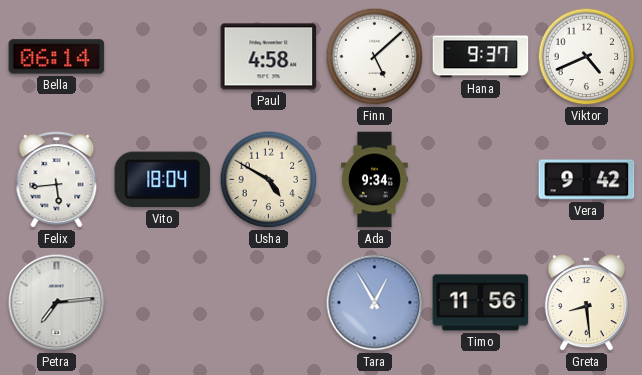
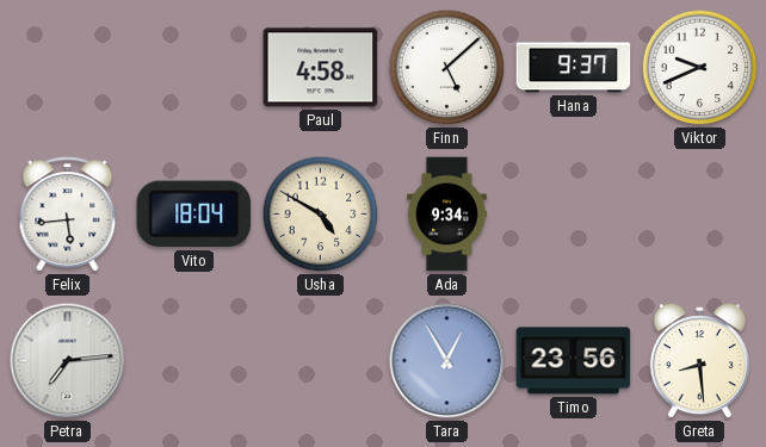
Bella: 06:14 -> none
Viktor: 4:41 -> 9:41
Vera: 9:42 -> none
Timo: 11:56 -> 23:56
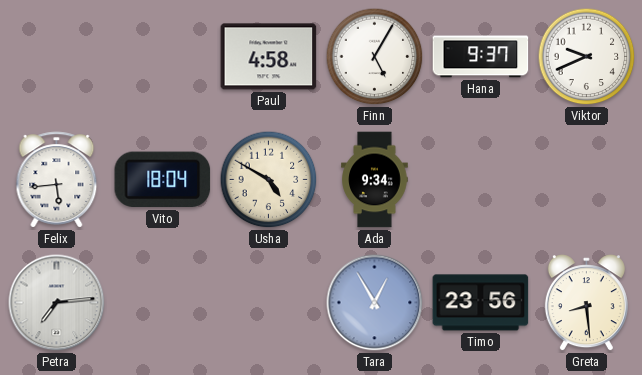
Finn: 5:08 -> 5:05
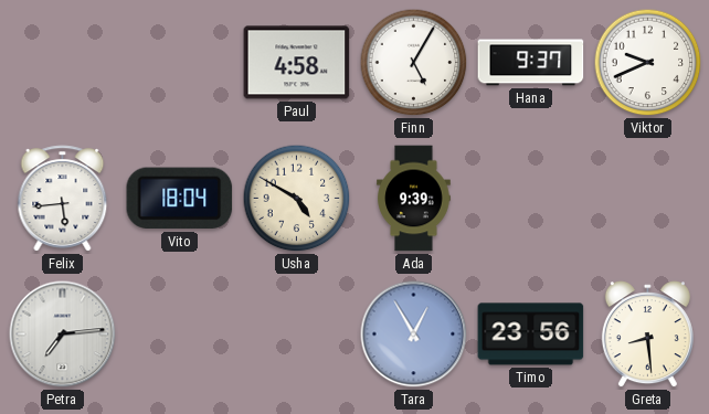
Ada: 9:34 -> 9:39
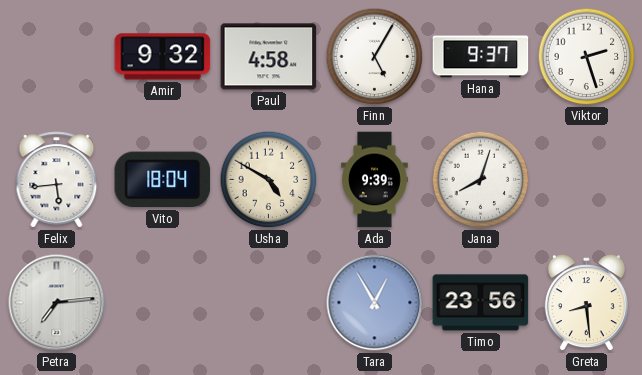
Amir: none -> 9:32
Viktor: 9:41 -> 2:27
Jana: none -> 8:03
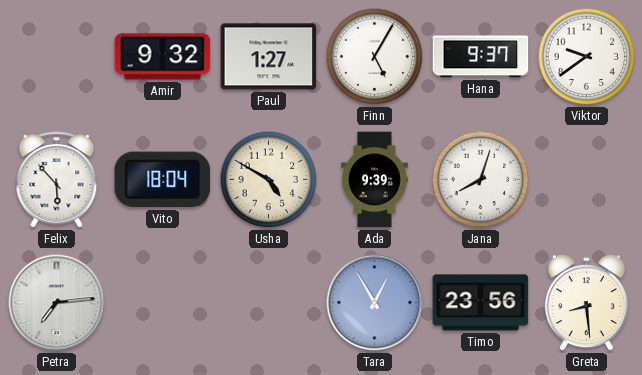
Paul: 4:58 -> 1:27
Viktor: 2:27 -> 9:39
Felix: 5:44 -> 5:53
